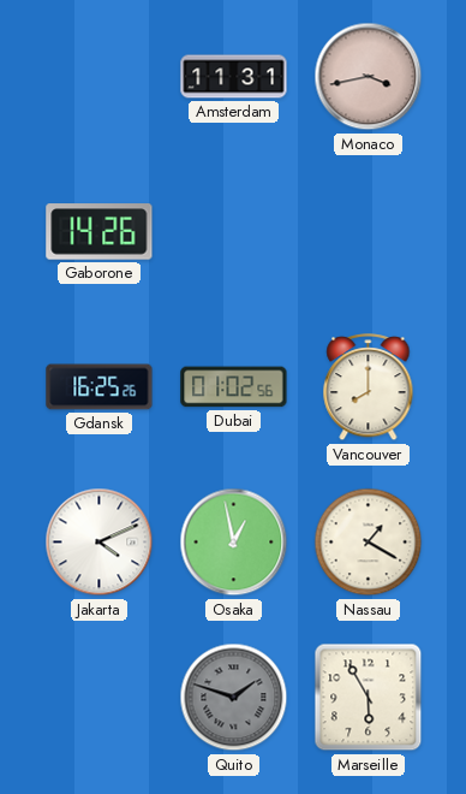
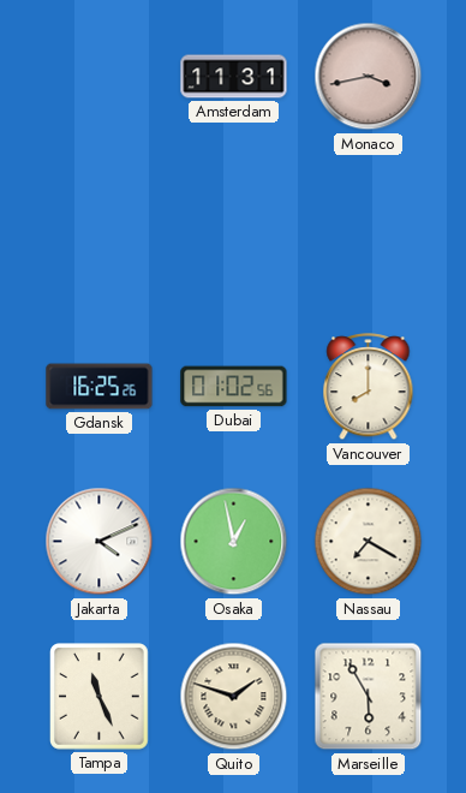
Gaborone: 14:26 -> none
Nassau: 1:20 -> 7:20
Tampa: none -> 11:26
Quito dial: grey -> cream
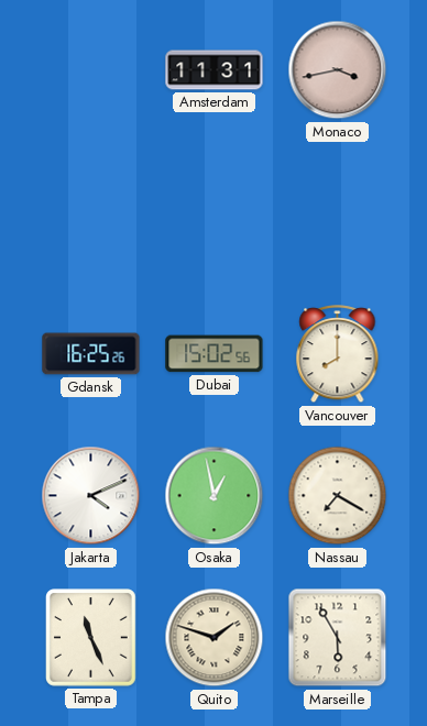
Dubai: 01:02 -> 15:02
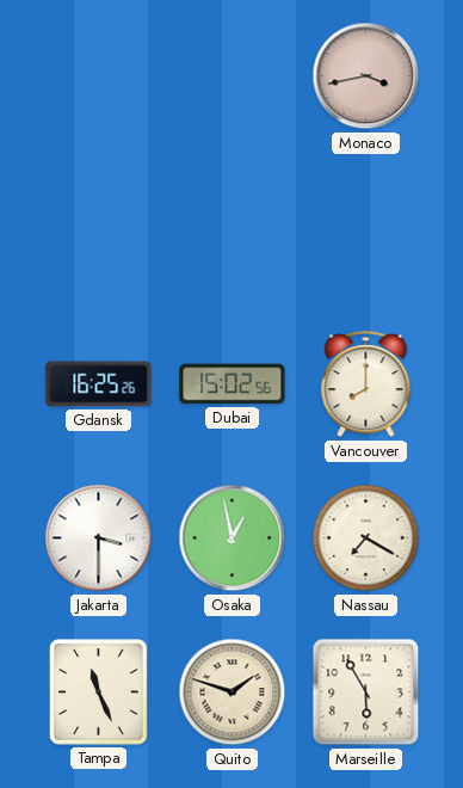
Amsterdam: 11:31 -> none
Jakarta: 4:11 -> 3:30
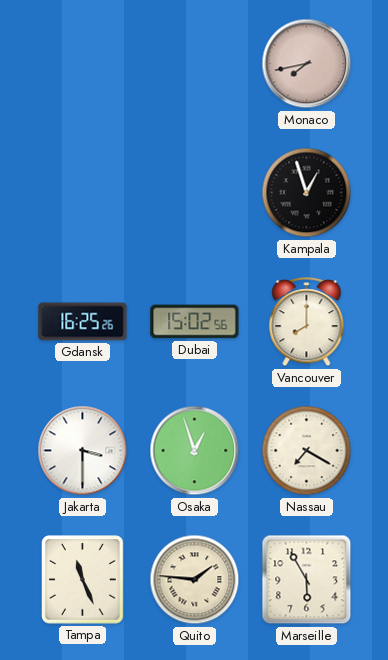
Monaco: 3:43 -> 7:43
Kampala: none -> 12:57
Osaka: 12:58 -> 12:57
Quito: 1:48 -> 1:46
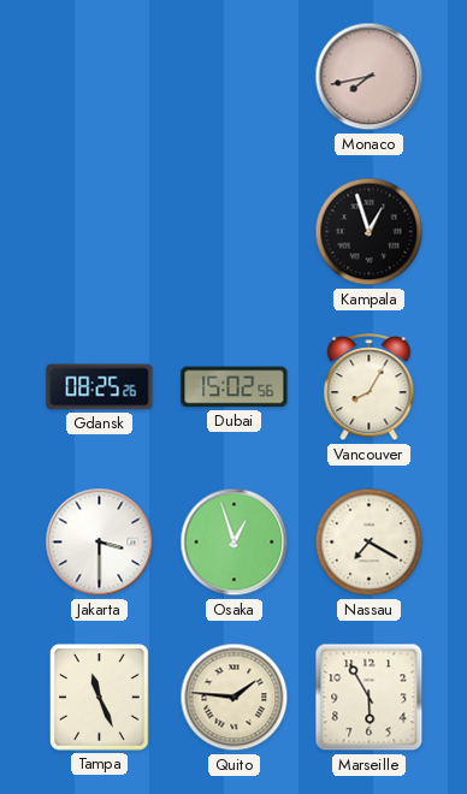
Gdansk: 16:25 -> 08:25
Vancouver: 8:00 -> 8:05
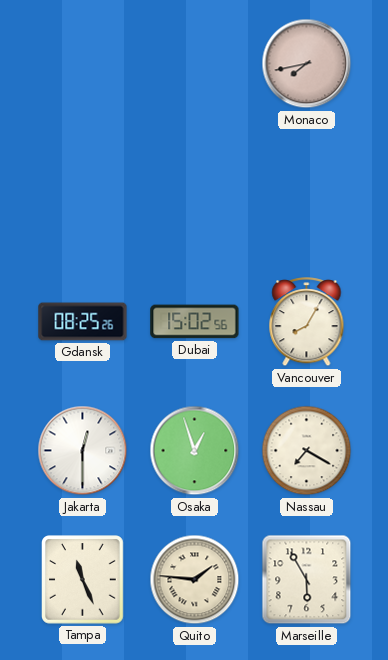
Kampala: 12:57 -> none
Jakarta: 3:30 -> 12:30
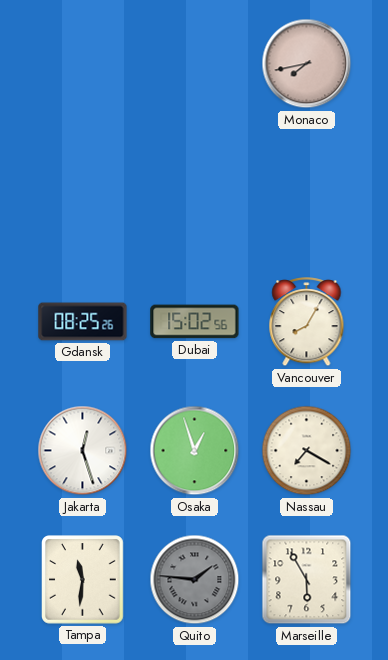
Jakarta: 12:30 -> 12:27
Tampa: 11:26 -> 11:31
Quito dial: cream -> grey
